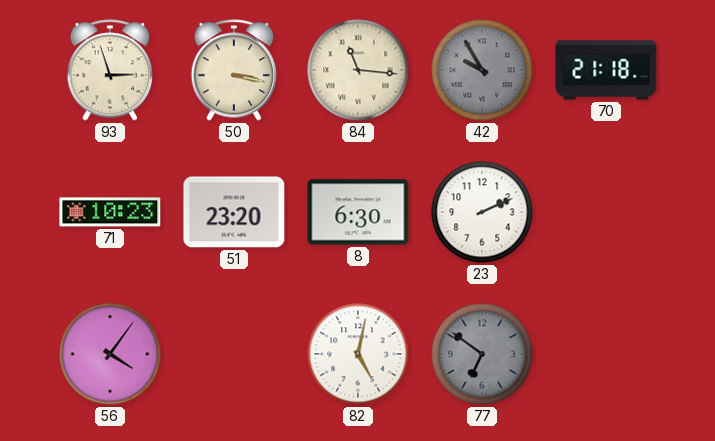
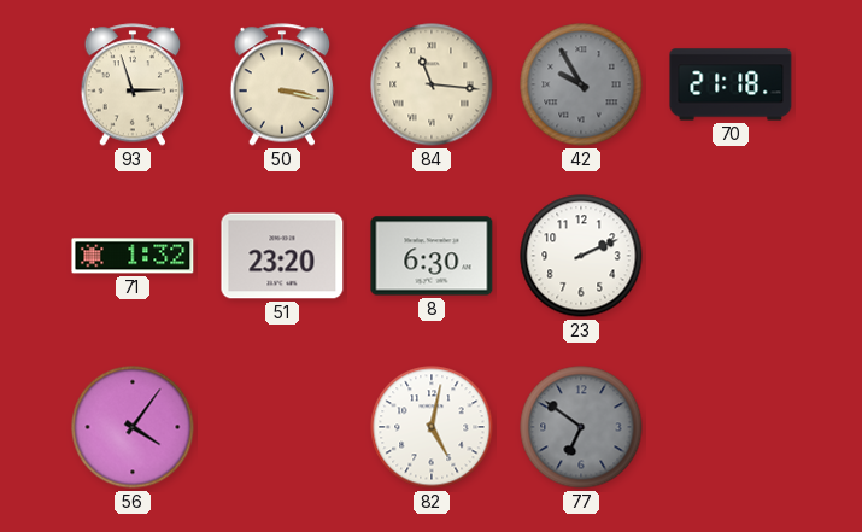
71: 10:23 -> 1:32
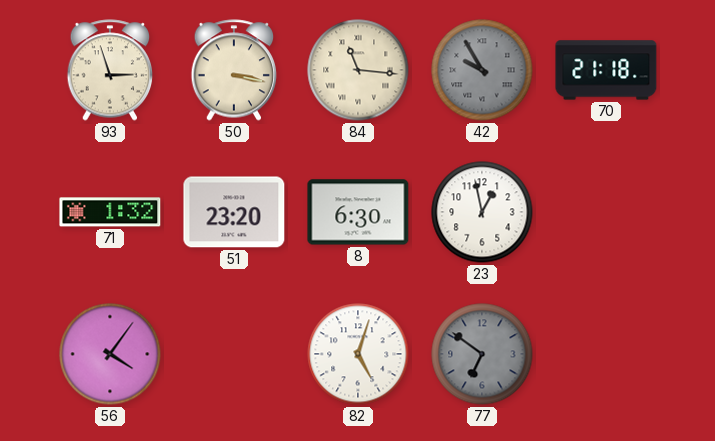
23: 2:11 -> 12:58
82: 5:02 -> 5:03
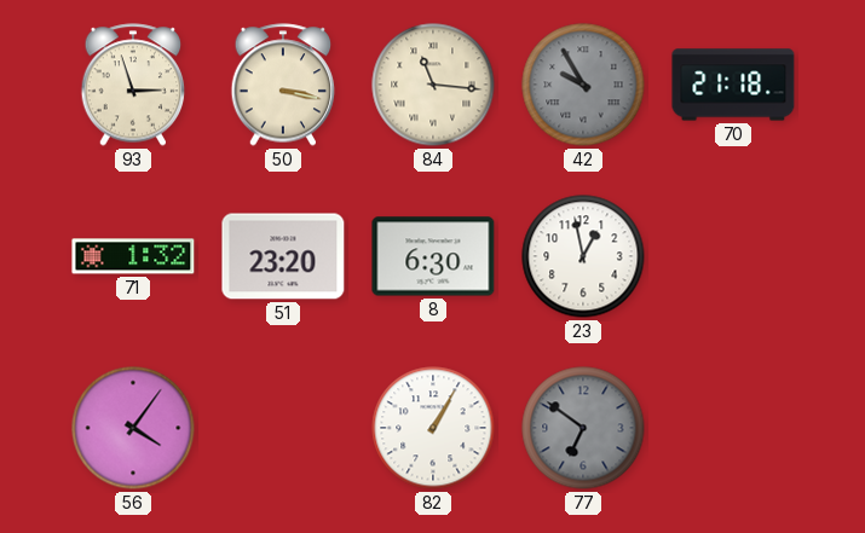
82: 5:03 -> 1:05
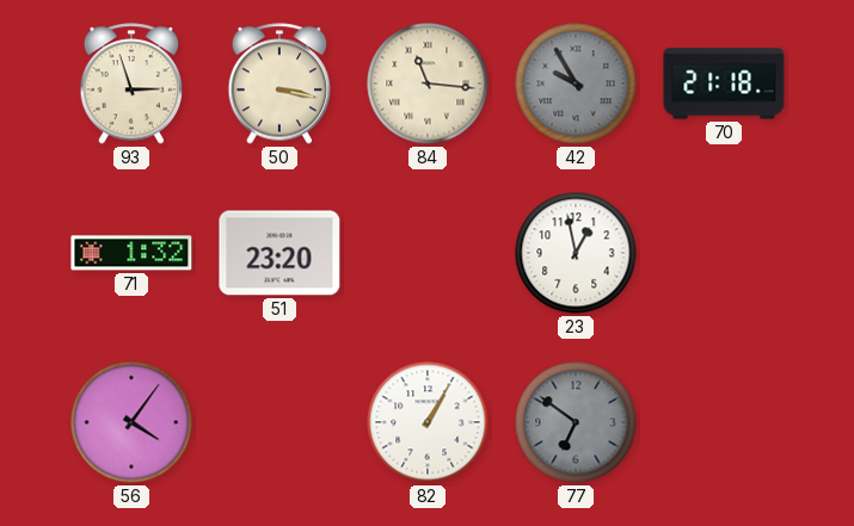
8: 6:30 -> none
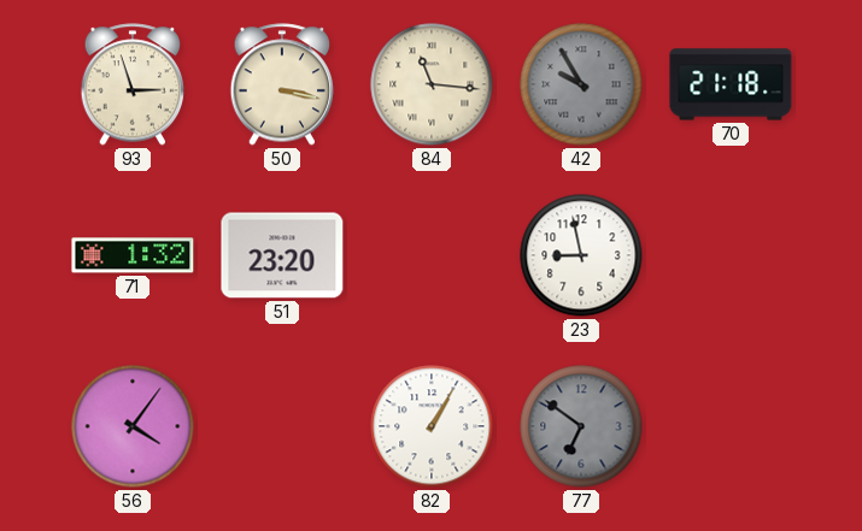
23: 12:58 -> 8:58
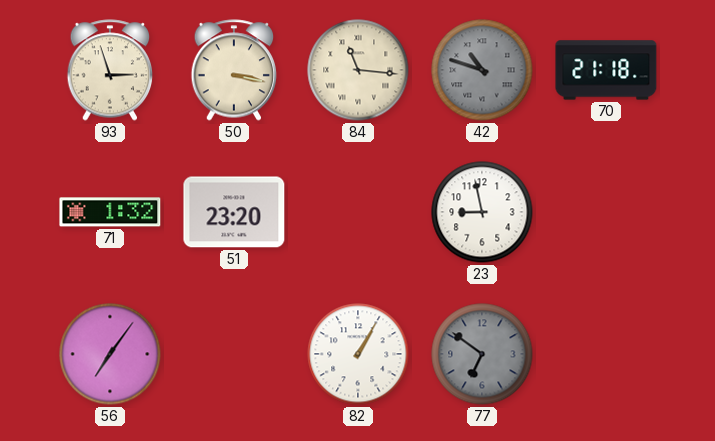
42: 9:55 -> 10:48
56: 4:06 -> 7:06
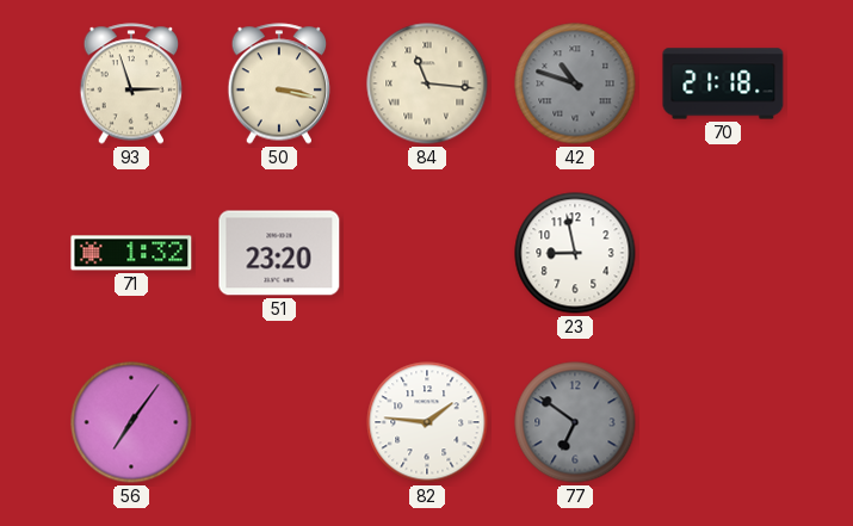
82: 1:05 -> 1:46
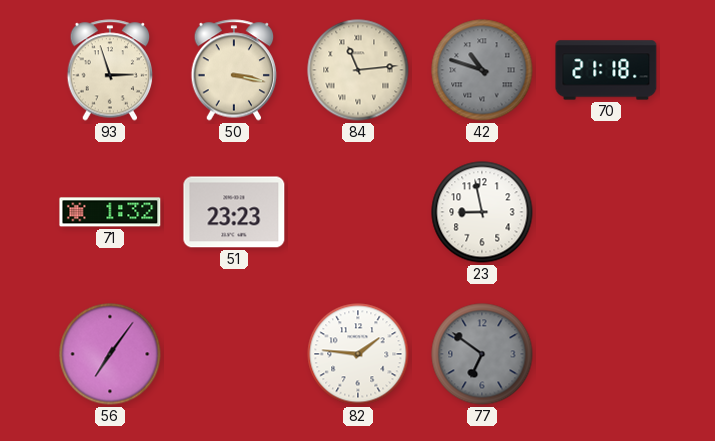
84: 11:16 -> 11:14
51: 23:20 -> 23:23
